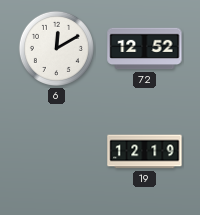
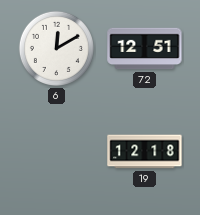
72: 12:52 -> 12:51
19: 12:19 -> 12:18
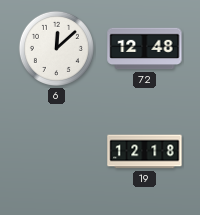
6: 12:10 -> 12:08
72: 12:51 -> 12:48
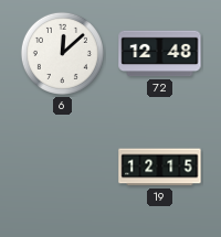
19: 12:18 -> 12:15
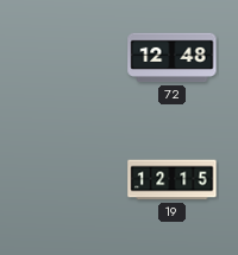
6: 12:08 -> none
